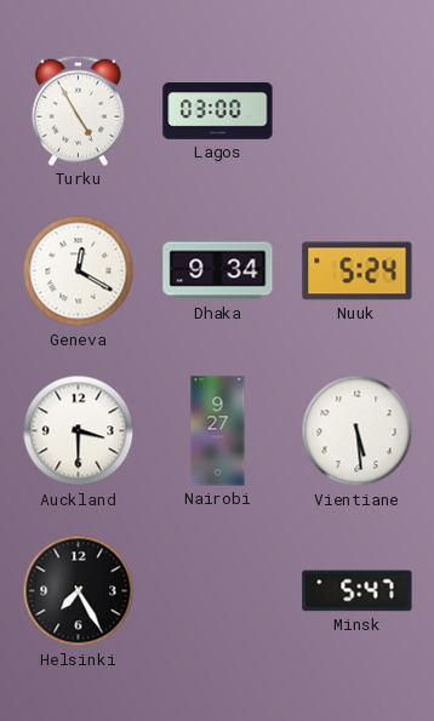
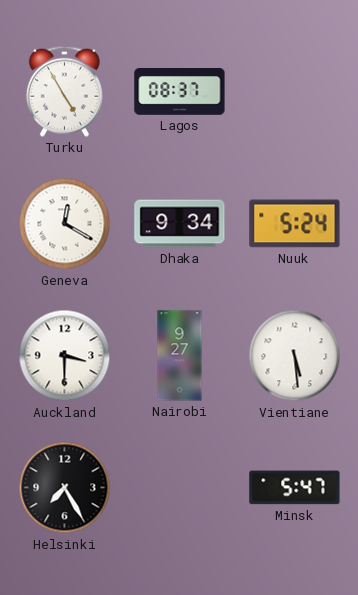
Lagos: 03:00 -> 08:37
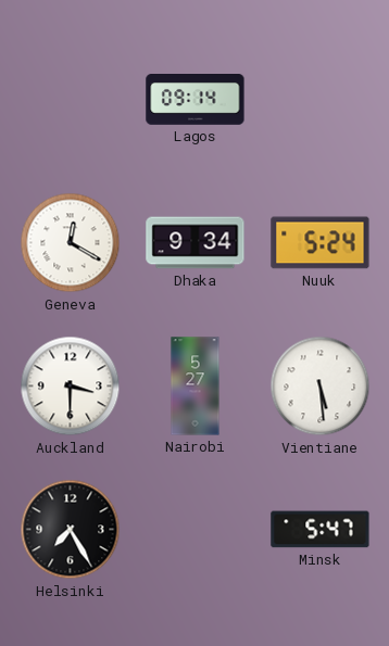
Turku: 4:55 -> none
Lagos: 08:37 -> 09:14
Nairobi: 9:27 -> 5:27
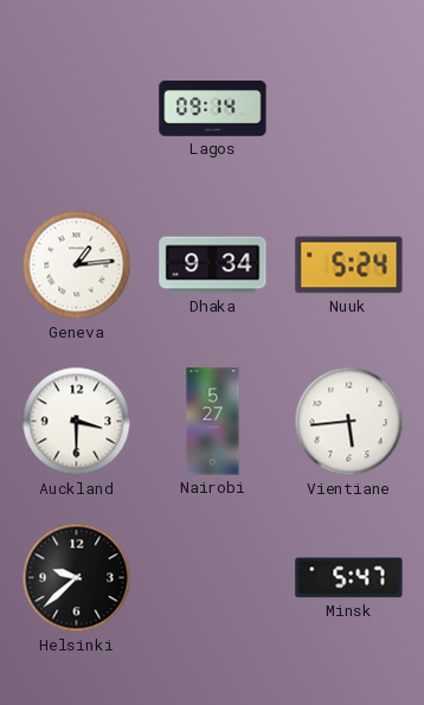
Geneva: 12:20 -> 1:14
Vientiane: 5:29 -> 5:44
Helsinki: 7:25 -> 9:38
